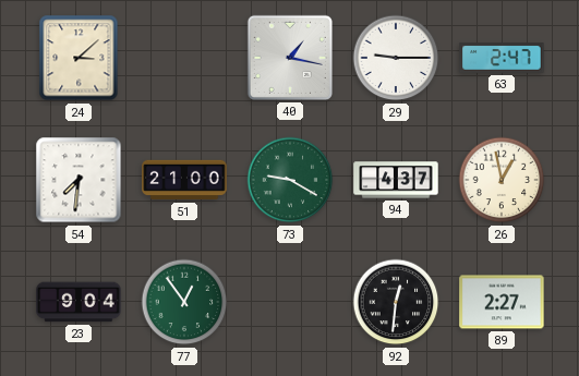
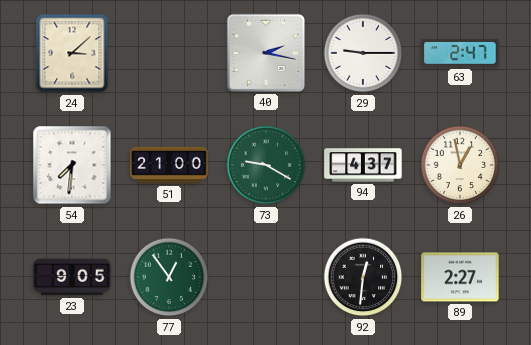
40: 1:17 -> 2:17
23: 9:04 -> 9:05
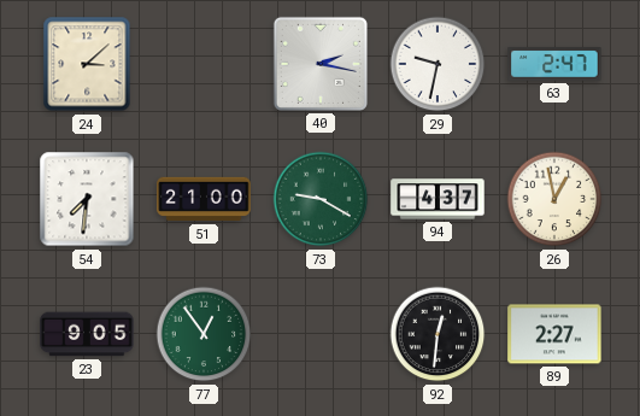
29: 9:15 -> 9:32
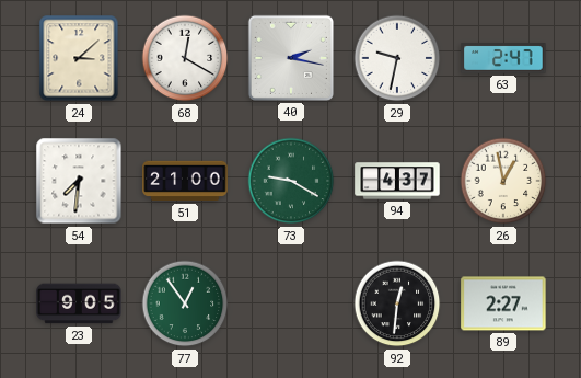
68: none -> 12:20
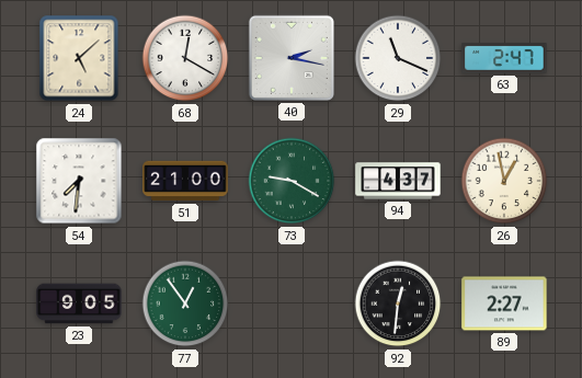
24: 3:08 -> 5:08
29: 9:32 -> 11:19
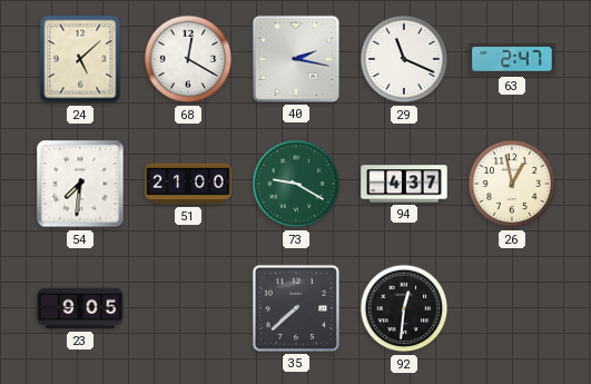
77: 12:54 -> none
35: none -> 7:38
89: 2:27 -> none
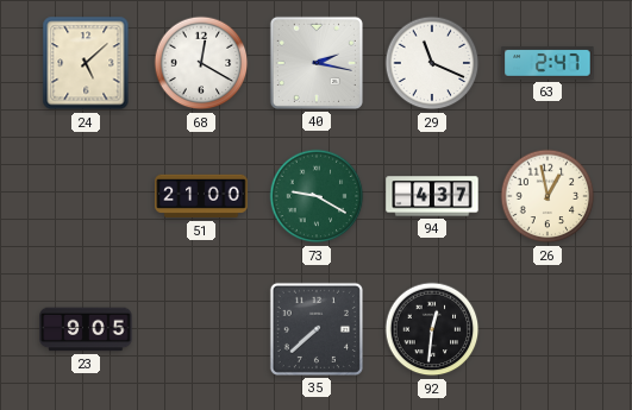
54: 7:31 -> none
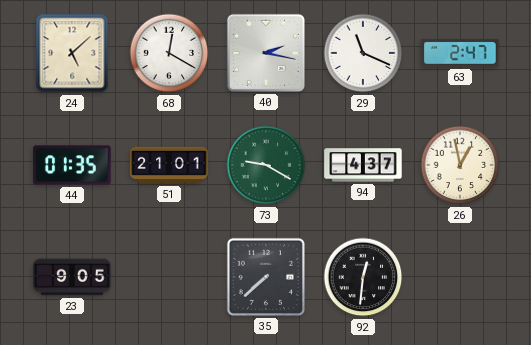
44: none -> 01:35
51: 21:00 -> 21:01
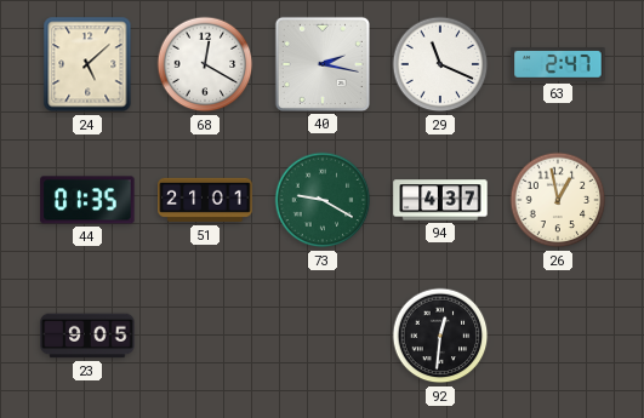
35: 7:38 -> none
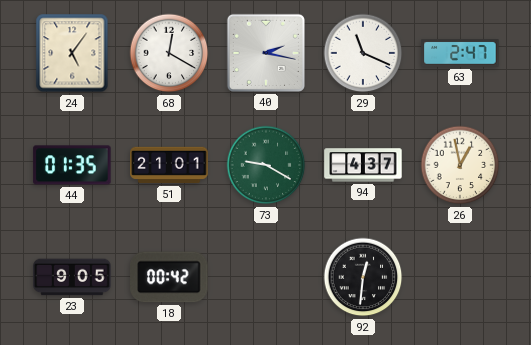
24: 5:08 -> 5:06
18: none -> 00:42
